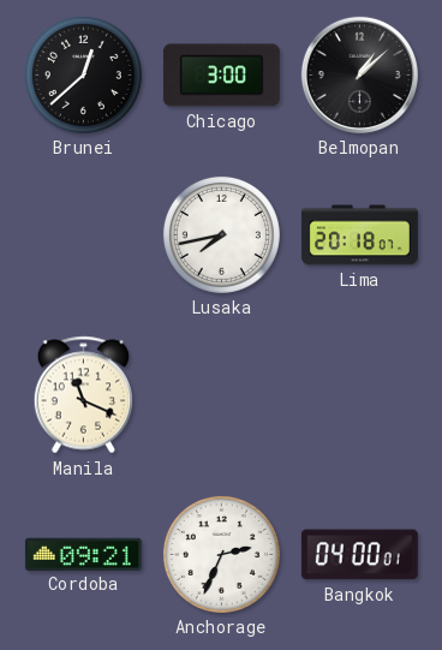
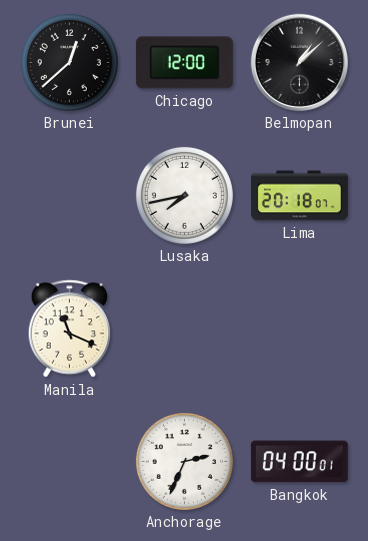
Chicago: 3:00 -> 12:00
Cordoba: 09:21 -> none
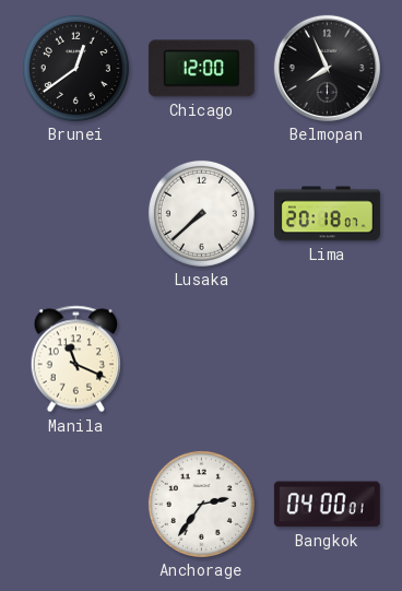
Brunei: 12:38 -> 12:39
Belmopan: 1:08 -> 7:56
Lusaka: 7:43 -> 7:38
Anchorage: 2:34 -> 2:36
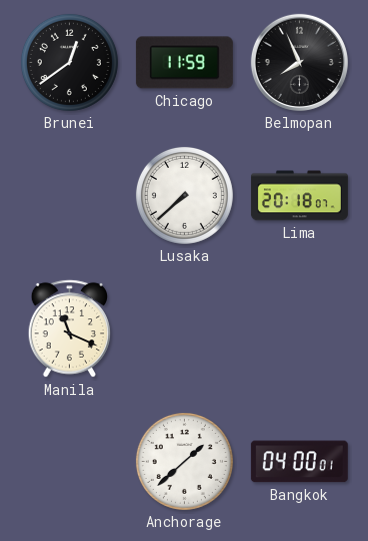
Chicago: 12:00 -> 11:59
Anchorage: 2:36 -> 1:38
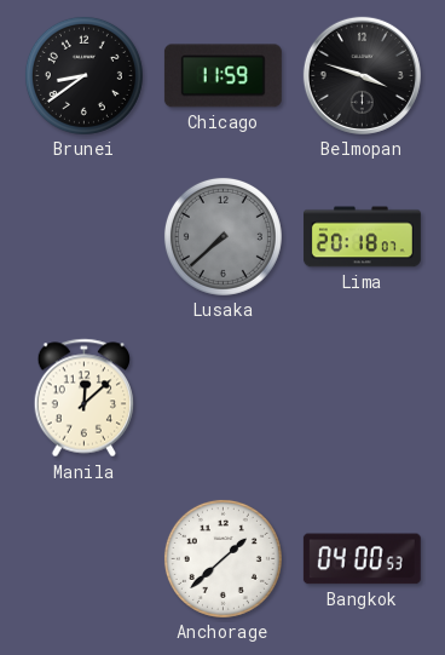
Brunei: 12:39 -> 8:39
Belmopan: 7:56 -> 3:48
Lusaka dial: white -> grey
Manila: 11:19 -> 12:08
Bangkok: 04:00:01 -> 04:00:53
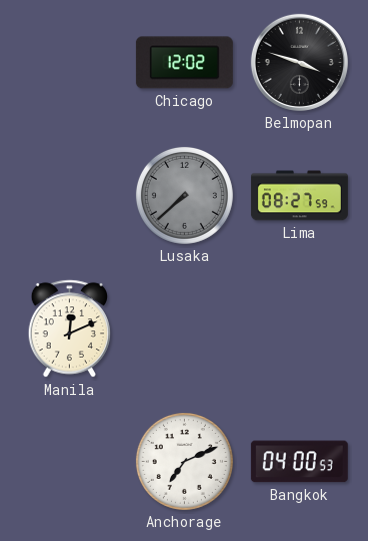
Brunei: 8:39 -> none
Chicago: 11:59 -> 12:02
Lima: 20:18 -> 08:27
Manila: 12:08 -> 12:11
Anchorage: 1:38 -> 7:11
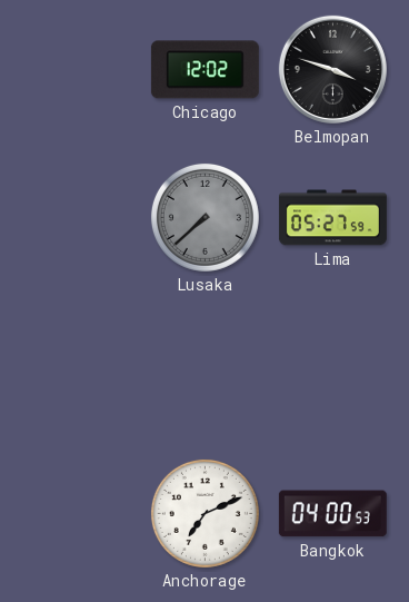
Lima: 08:27 -> 05:27
Manila: 12:11 -> none
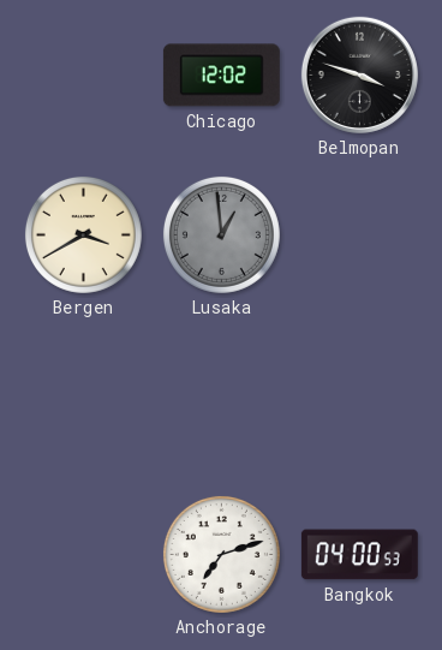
Bergen: none -> 3:40
Lusaka: 7:38 -> 12:59
Lima: 05:27 -> none
Anchorage: 7:11 -> 7:12
